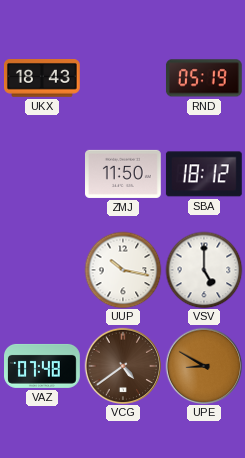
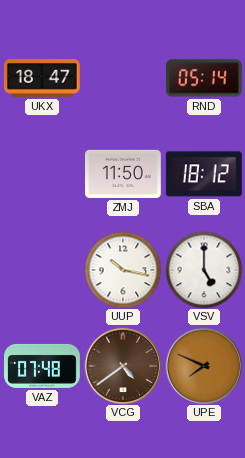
UKX: 18:43 -> 18:47
RND: 05:19 -> 05:14
UPE: 8:50 -> 7:49
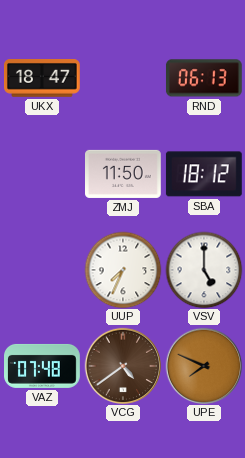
RND: 05:14 -> 06:13
UUP: 10:17 -> 7:34
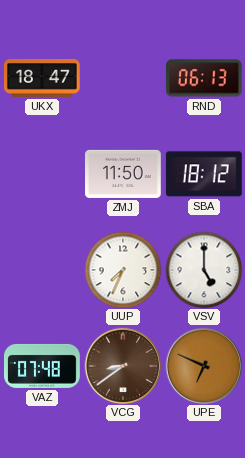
VCG: 4:39 -> 8:39
UPE: 7:49 -> 6:49
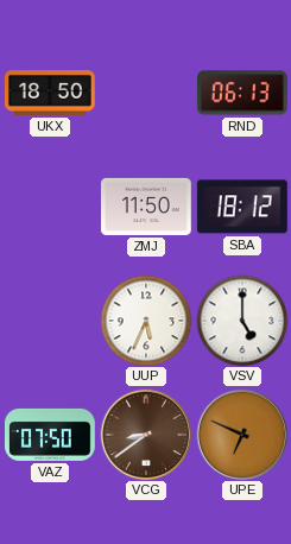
UKX: 18:47 -> 18:50
UUP: 7:34 -> 5:34
VAZ: 07:48 -> 07:50
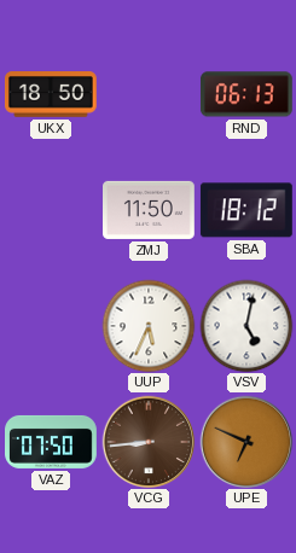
VSV: 5:00 -> 5:02
VCG: 8:39 -> 8:44
